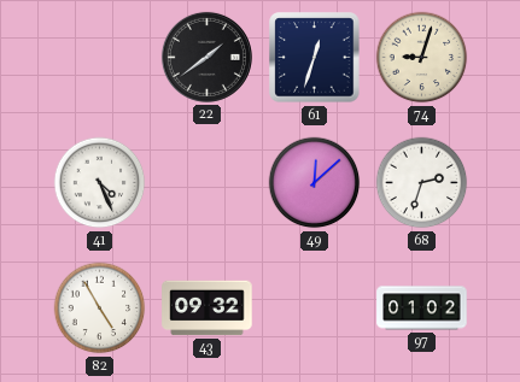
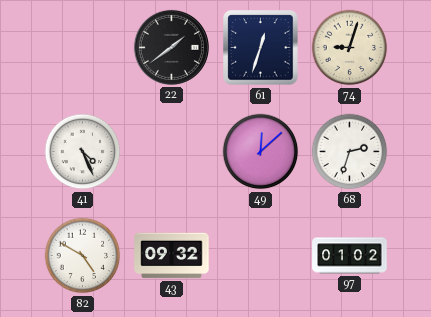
82: 4:55 -> 4:50
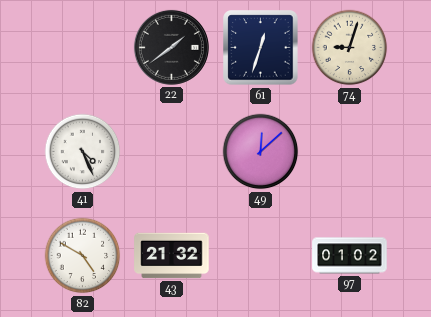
68: 2:33 -> none
43: 09:32 -> 21:32
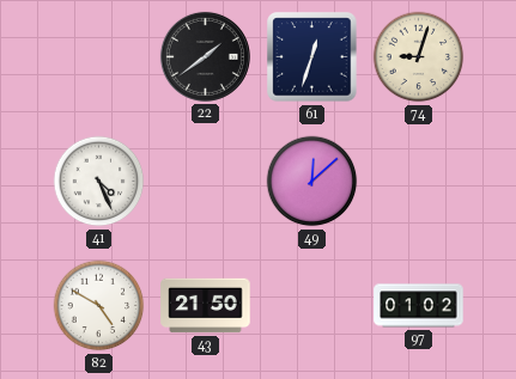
43: 21:32 -> 21:50
